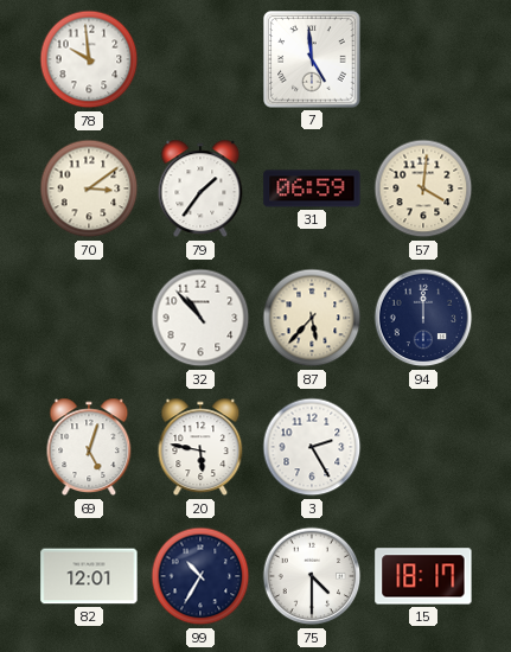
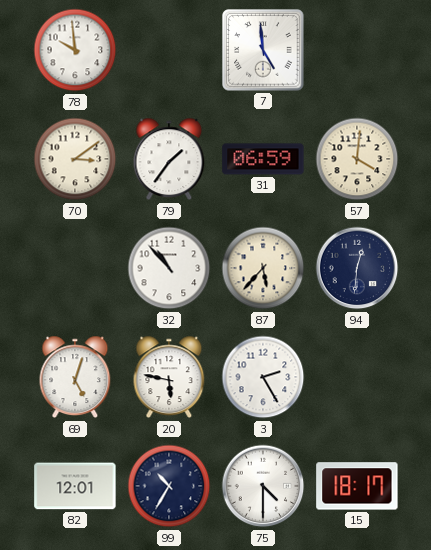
94: 12:00 -> 12:31
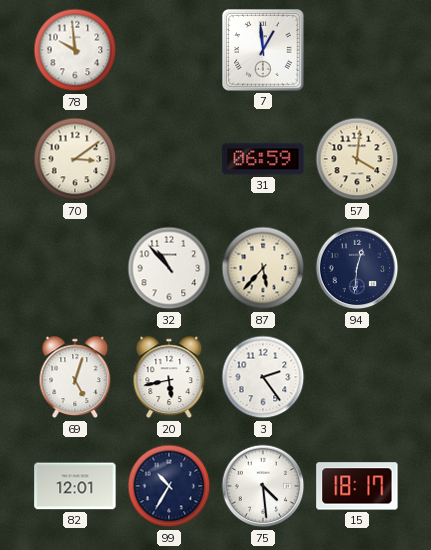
7: 4:59 -> 12:59
79: 1:36 -> none
20: 5:47 -> 5:43
3: 2:25 -> 2:24
75: 4:30 -> 4:29
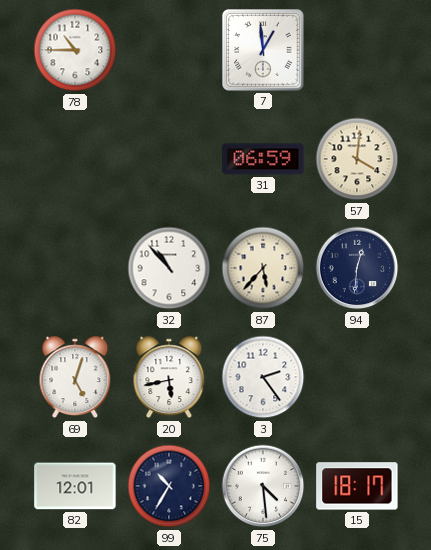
78: 9:59 -> 10:45
70: 3:09 -> none
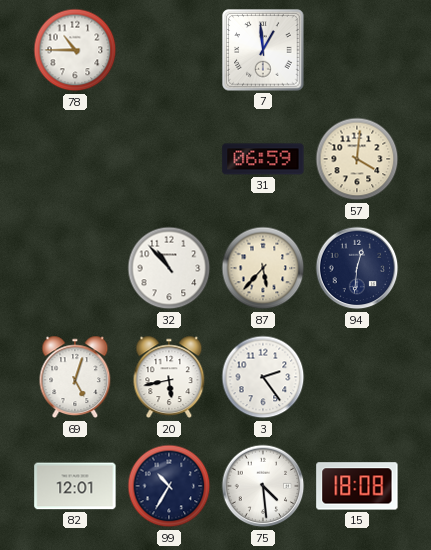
15: 18:17 -> 18:08
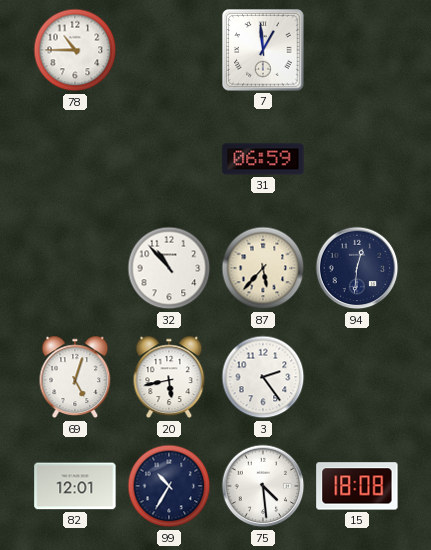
57: 4:01 -> none
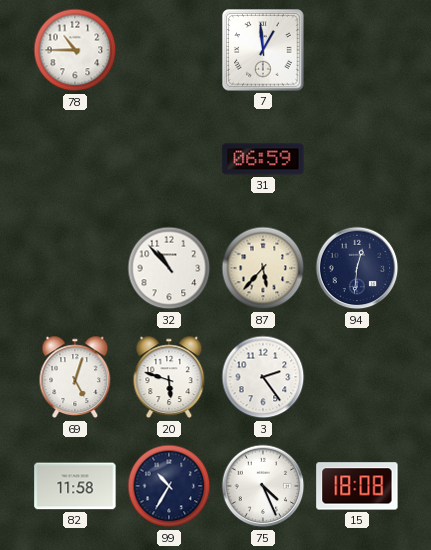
20: 5:43 -> 5:48
82: 12:01 -> 11:58
75: 4:29 -> 4:26
